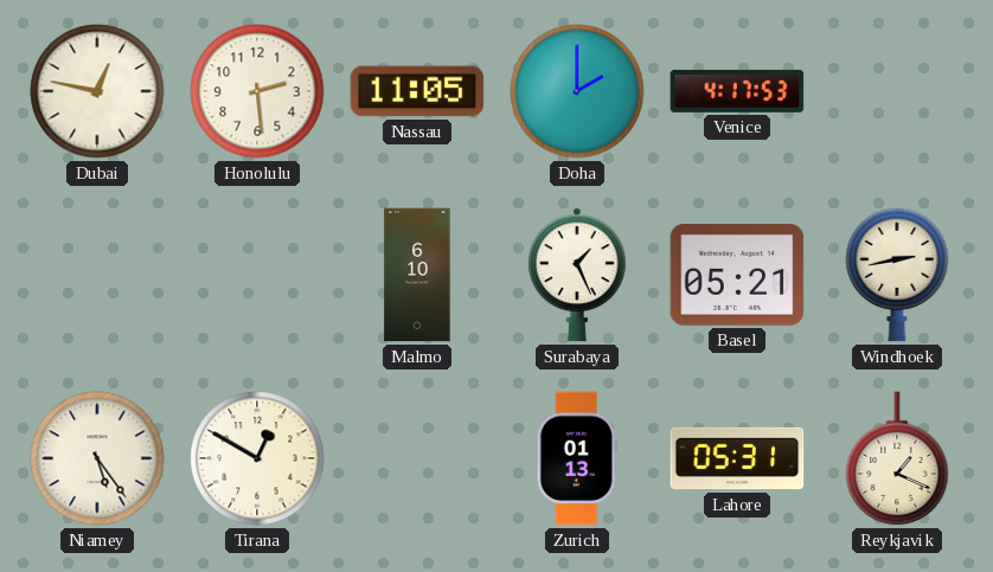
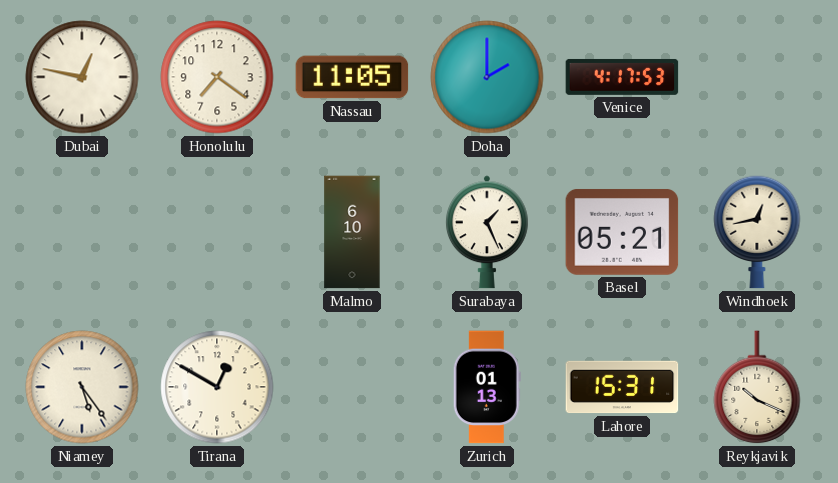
Honolulu: 2:29 -> 7:21
Windhoek: 2:43 -> 12:43
Lahore: 05:31 -> 15:31
Reykjavik: 1:19 -> 10:19
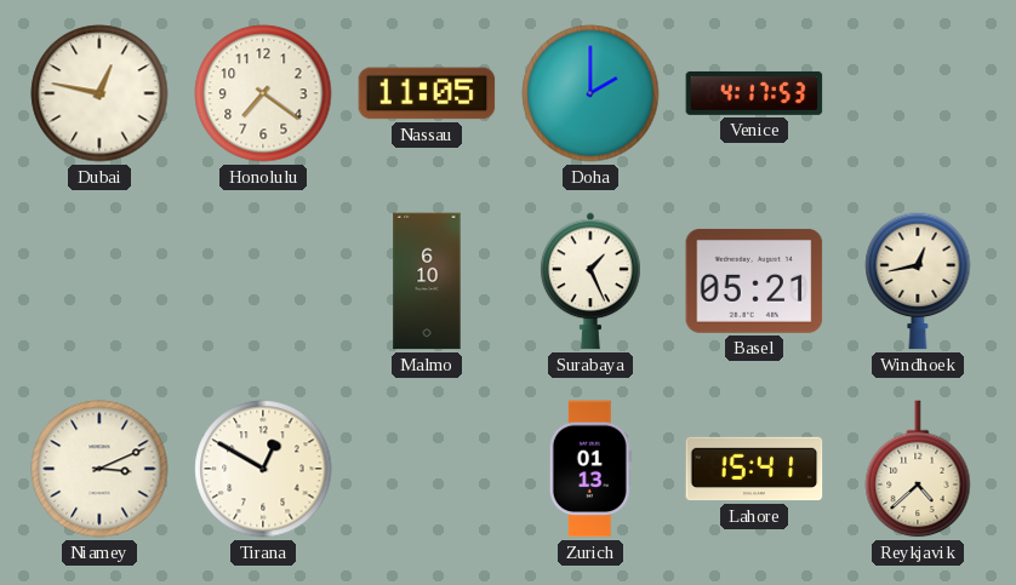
Niamey: 5:24 -> 3:11
Lahore: 15:31 -> 15:41
Reykjavik: 10:19 -> 4:38
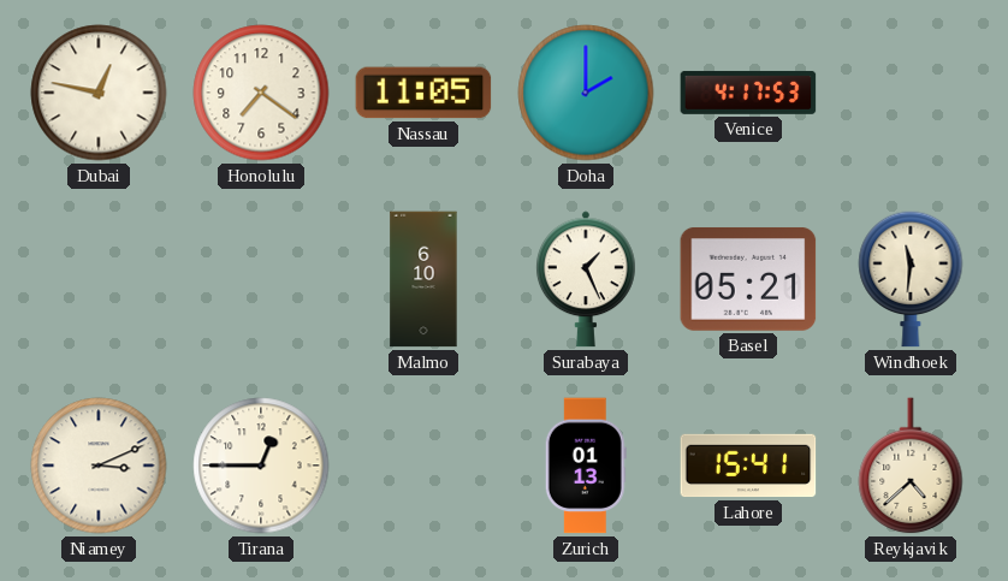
Windhoek: 12:43 -> 11:31
Tirana: 12:50 -> 12:45
